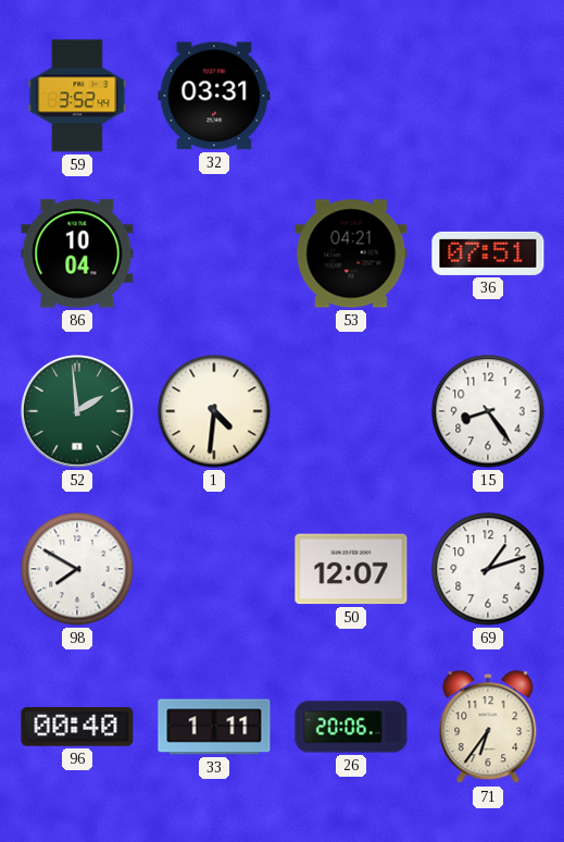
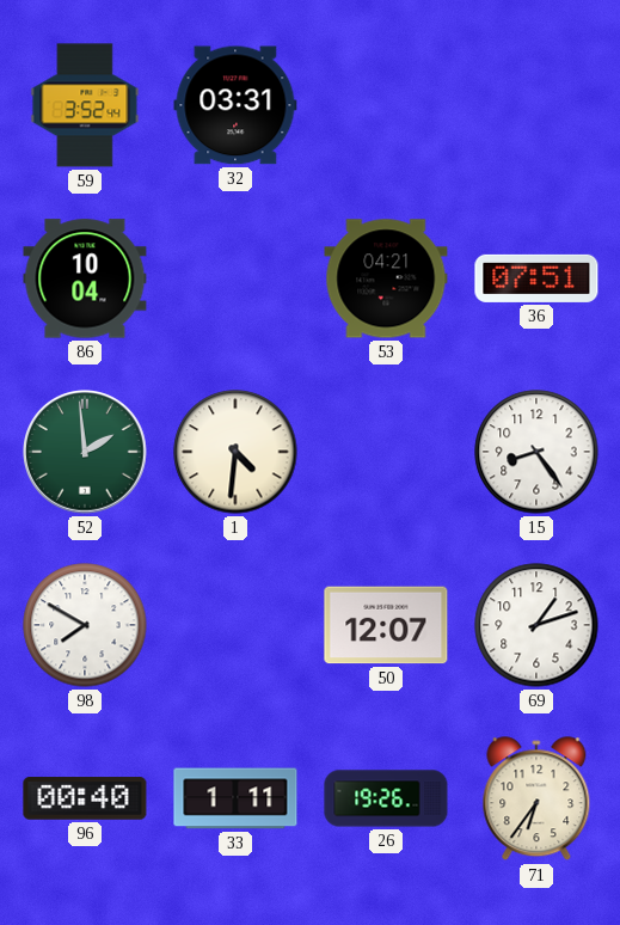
26: 20:06 -> 19:26
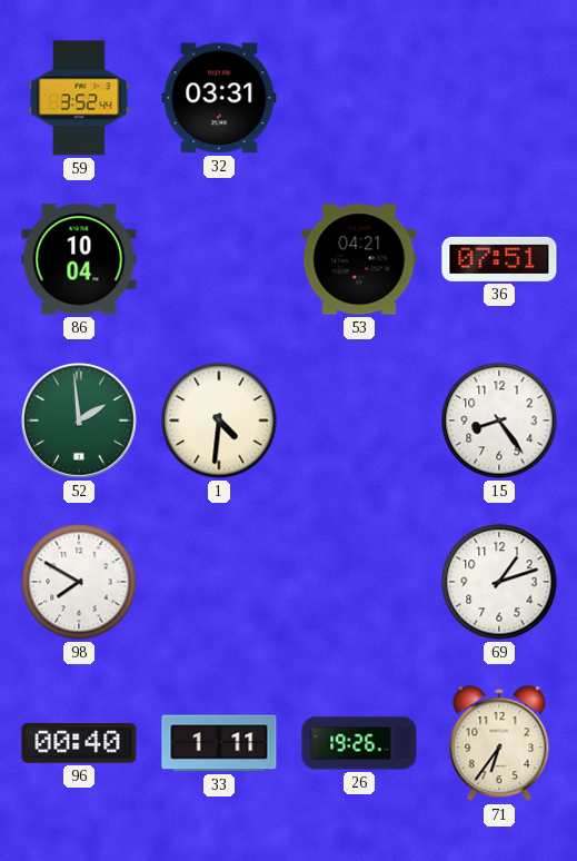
50: 12:07 -> none
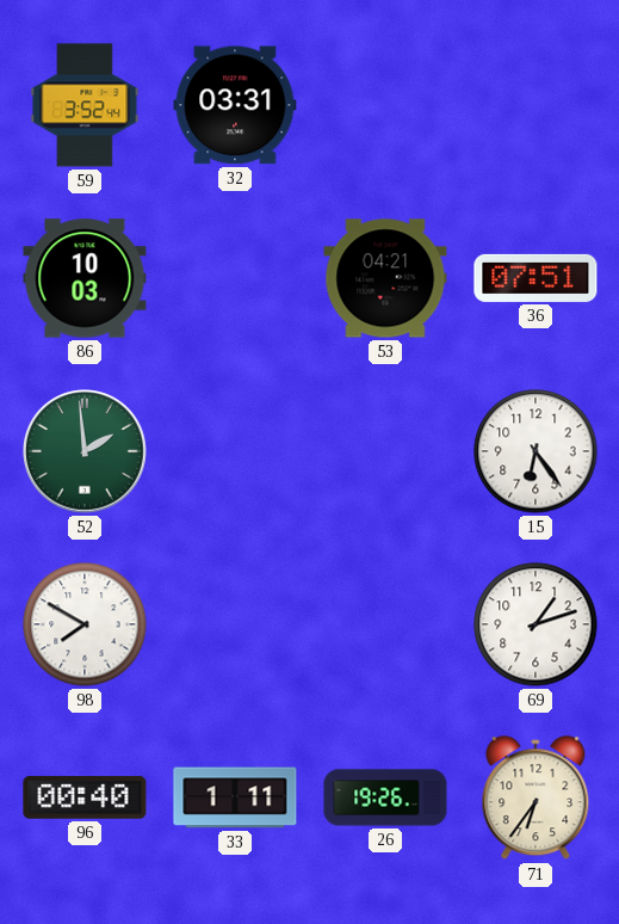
86: 10:04 -> 10:03
1: 4:31 -> none
15: 8:24 -> 6:24
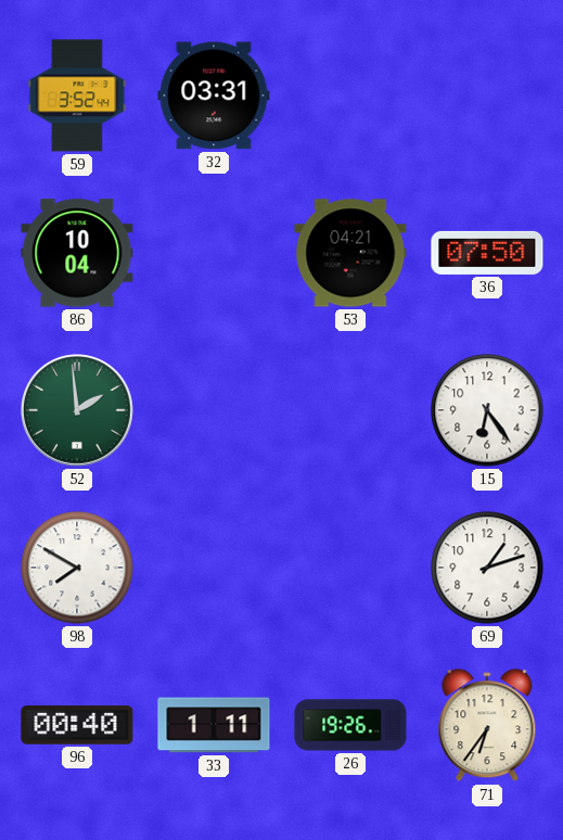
86: 10:03 -> 10:04
36: 07:51 -> 07:50
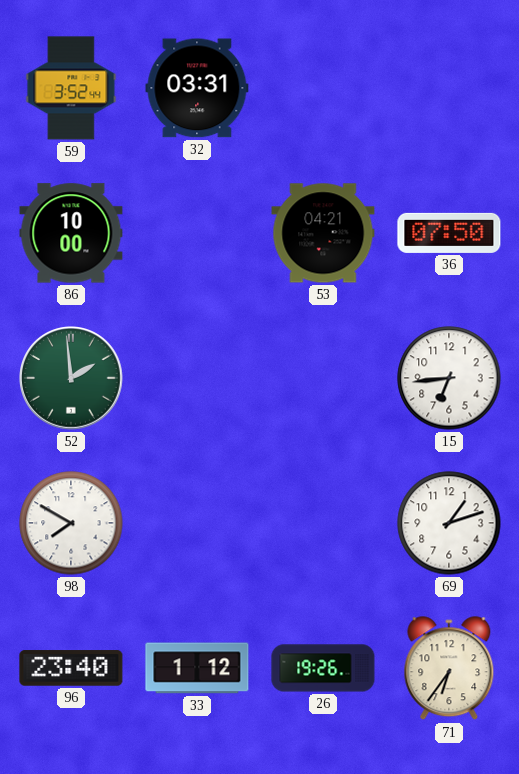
86: 10:04 -> 10:00
15: 6:24 -> 6:44
96: 00:40 -> 23:40
33: 1:11 -> 1:12
